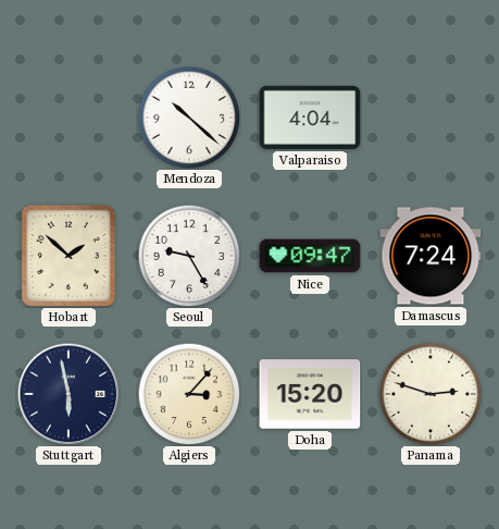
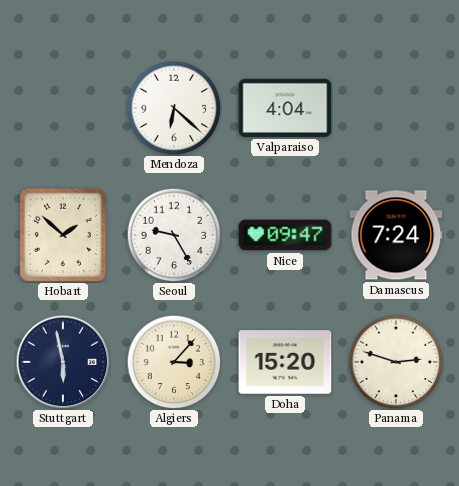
Mendoza: 10:22 -> 6:22
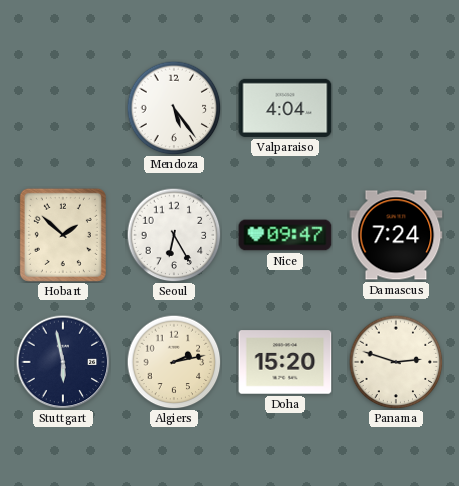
Mendoza: 6:22 -> 5:24
Seoul: 9:25 -> 6:25
Algiers: 3:07 -> 2:13
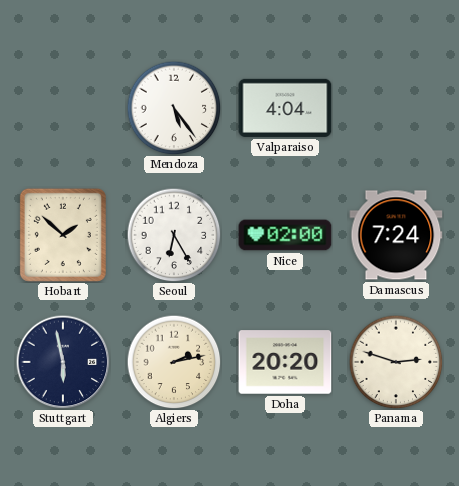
Nice: 09:47 -> 02:00
Doha: 15:20 -> 20:20
